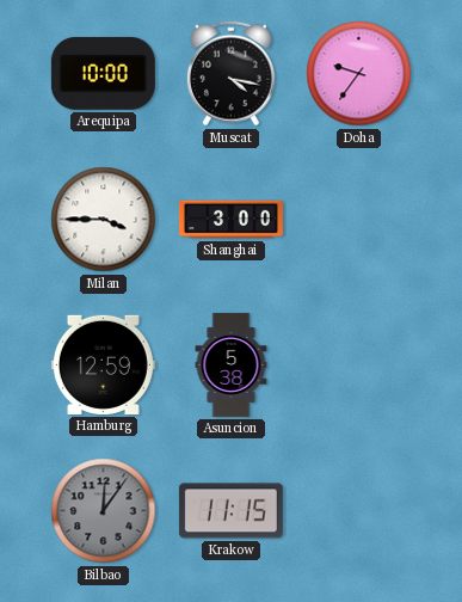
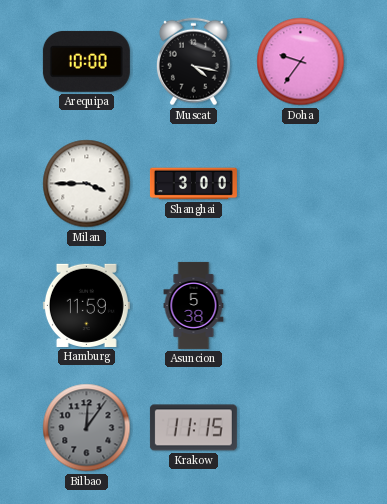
Hamburg: 12:59 -> 11:59
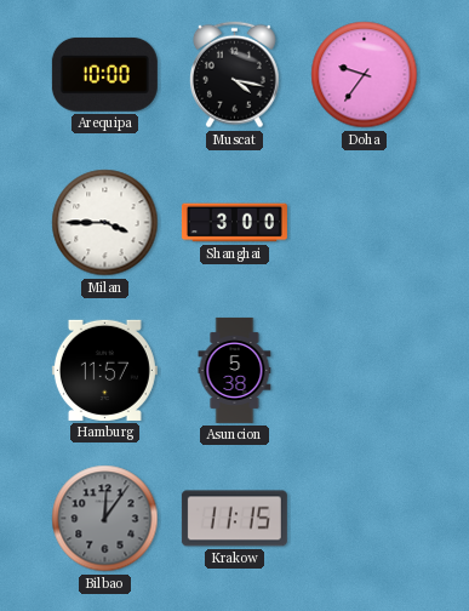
Hamburg: 11:59 -> 11:57
